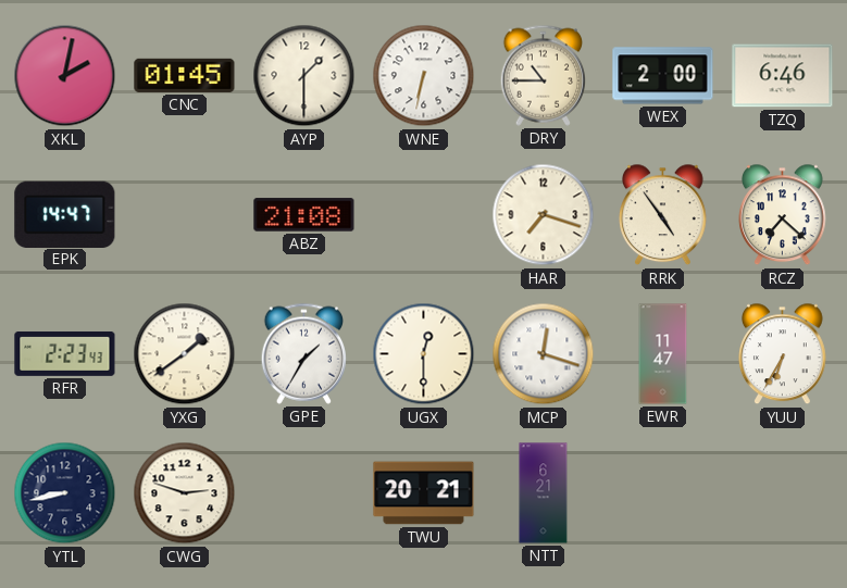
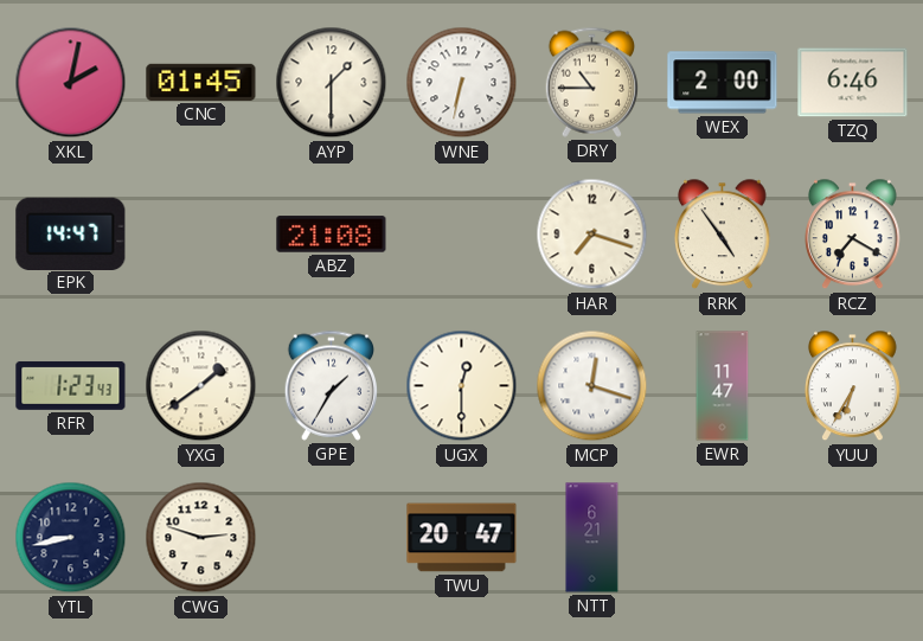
RCZ: 7:22 -> 7:20
RFR: 2:23 -> 1:23
TWU: 20:21 -> 20:47
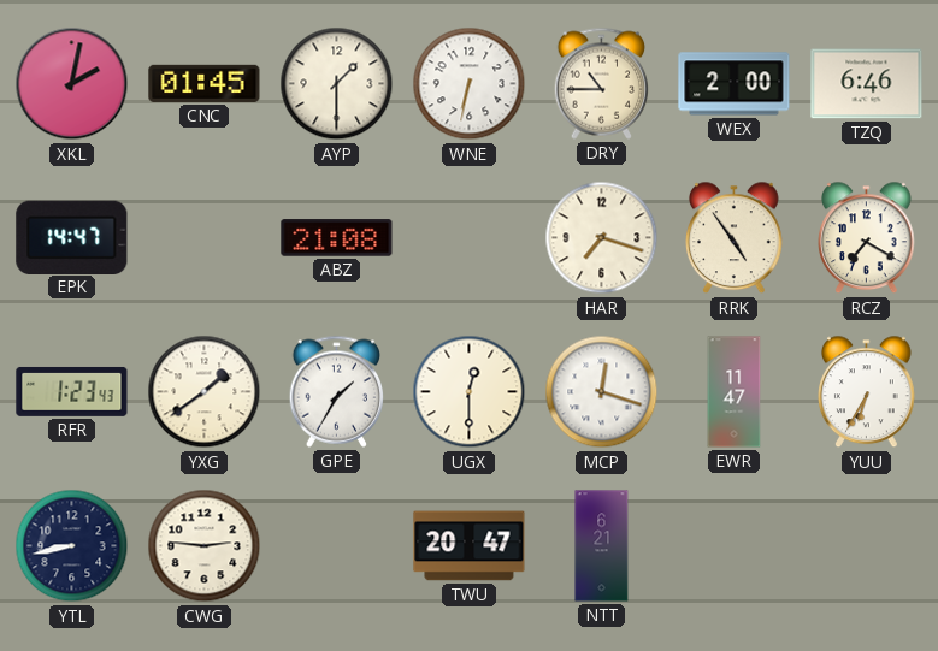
CWG: 2:48 -> 2:46
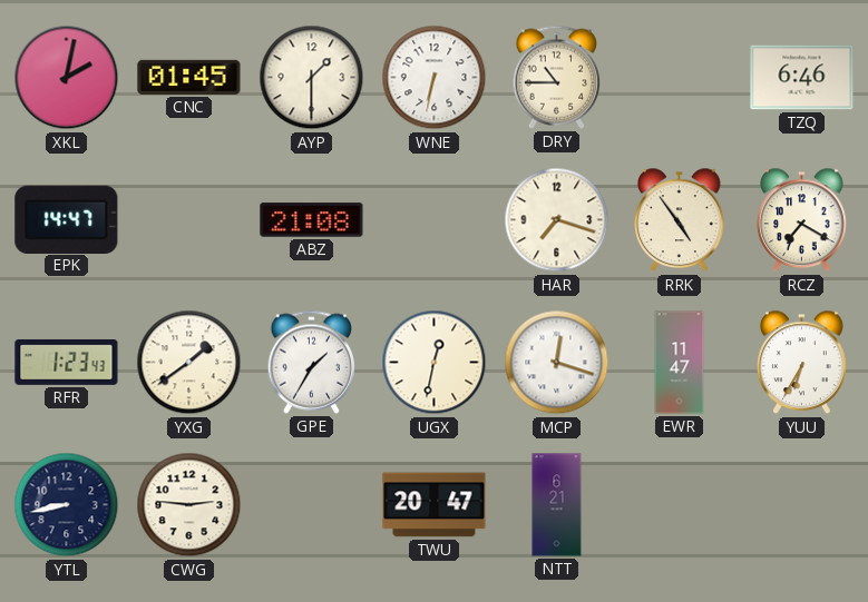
WEX: 2:00 -> none
UGX: 12:30 -> 12:32
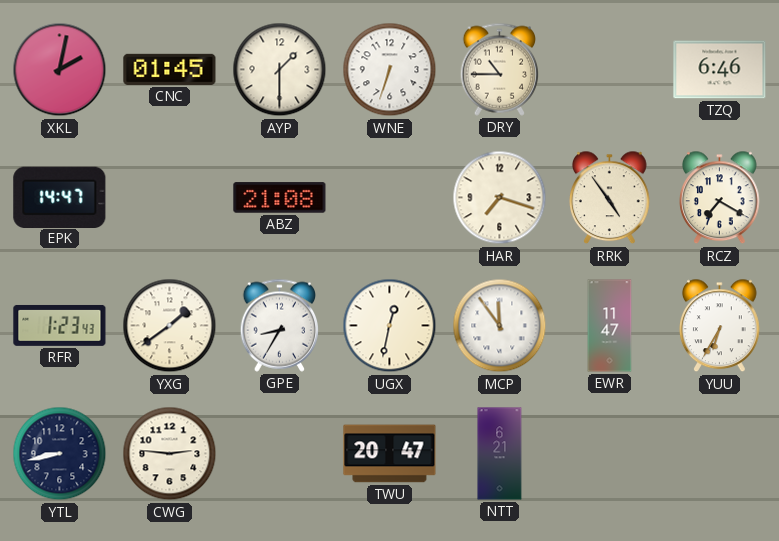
WNE: 6:32 -> 6:33
GPE: 1:35 -> 8:35
MCP: 12:18 -> 11:54
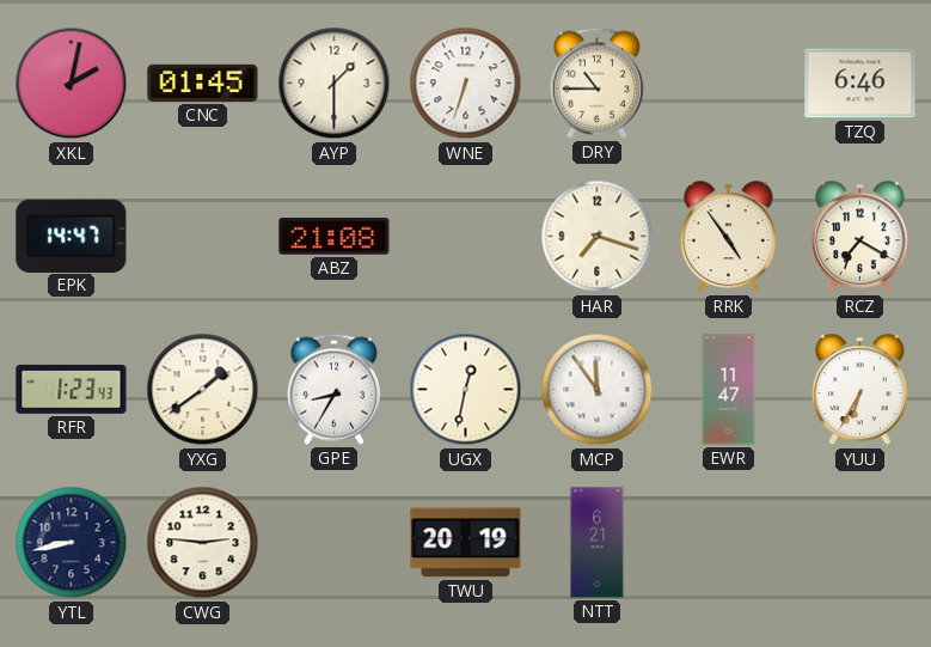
TWU: 20:47 -> 20:19
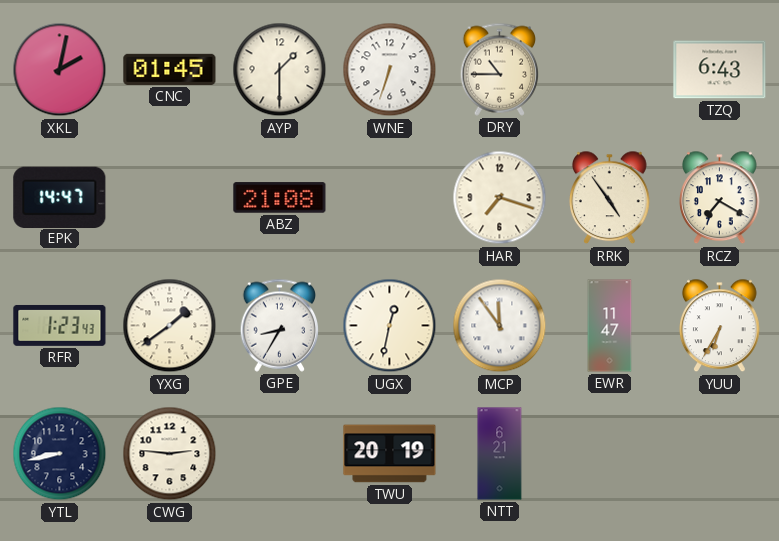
TZQ: 6:46 -> 6:43
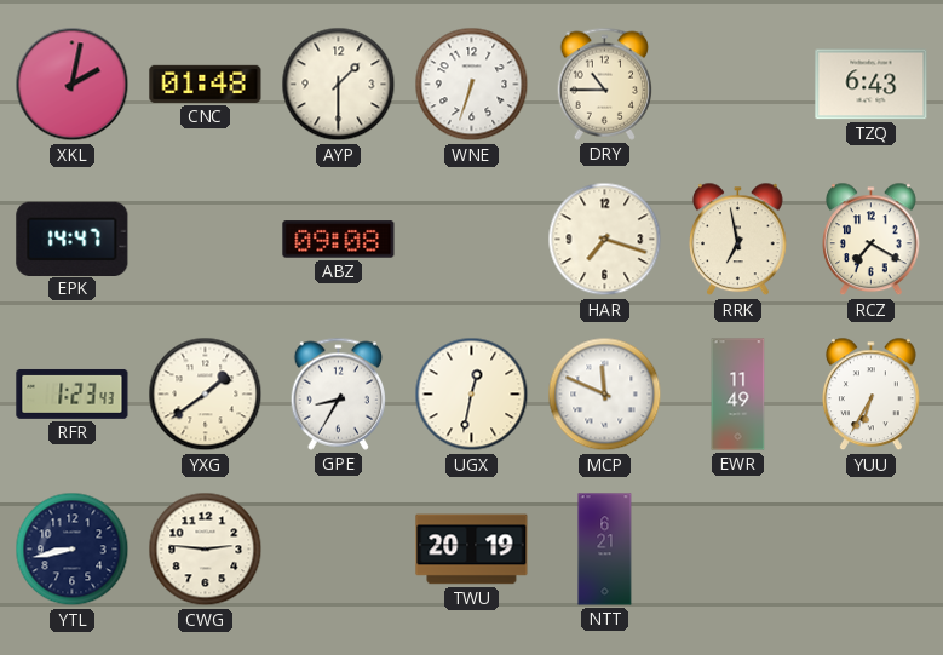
CNC: 01:45 -> 01:48
ABZ: 21:08 -> 09:08
RRK: 4:54 -> 6:58
MCP: 11:54 -> 11:49
EWR: 11:47 -> 11:49
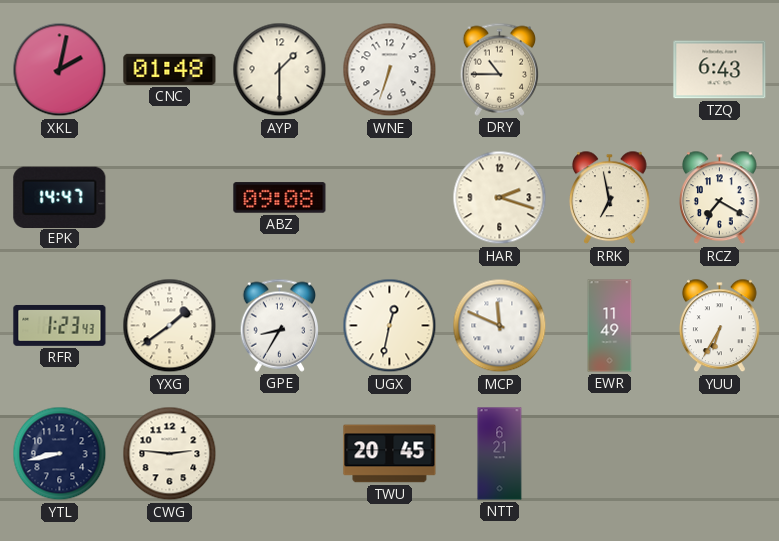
HAR: 7:18 -> 2:18
TWU: 20:19 -> 20:45
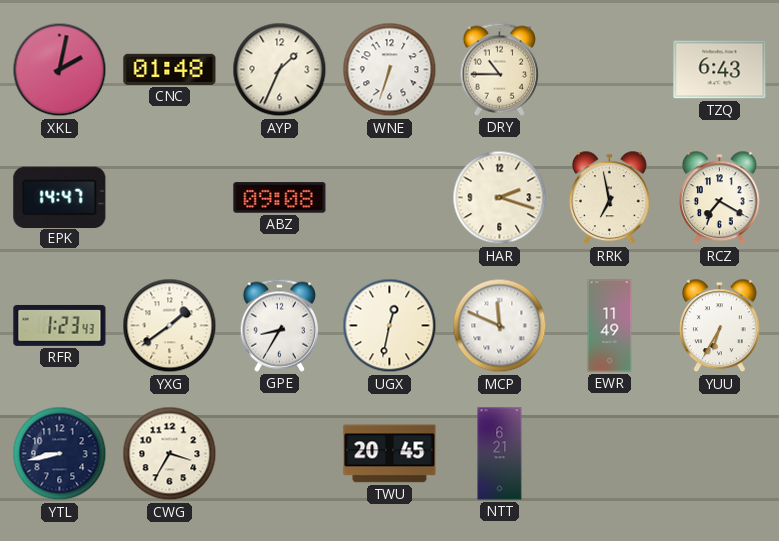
AYP: 1:30 -> 1:34
CWG: 2:46 -> 3:35
